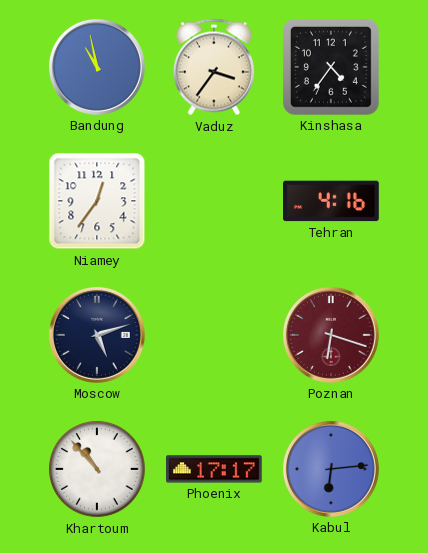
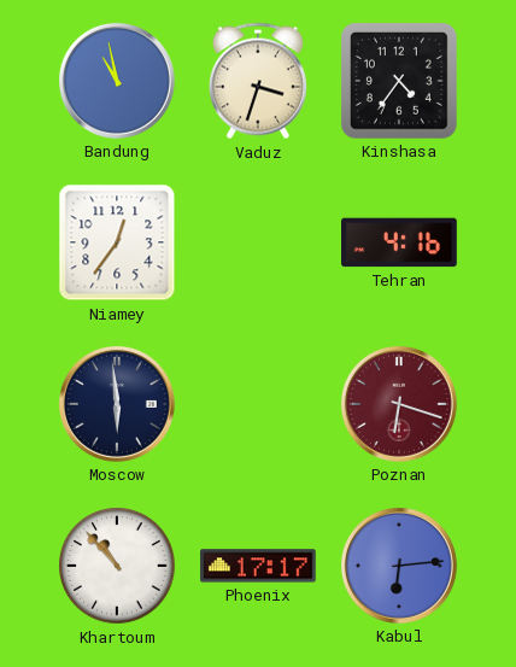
Vaduz: 3:36 -> 3:33
Moscow: 5:12 -> 5:59
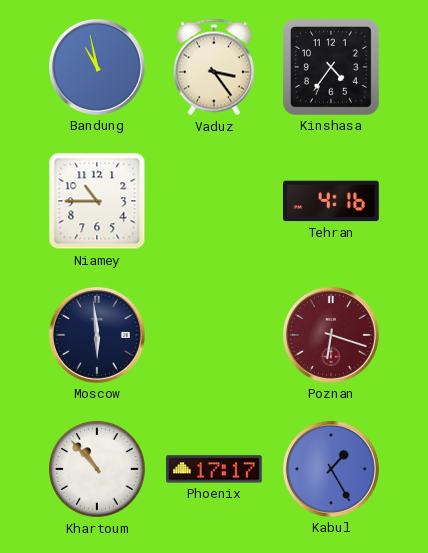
Vaduz: 3:33 -> 3:24
Niamey: 12:36 -> 10:45
Kabul: 6:14 -> 1:25
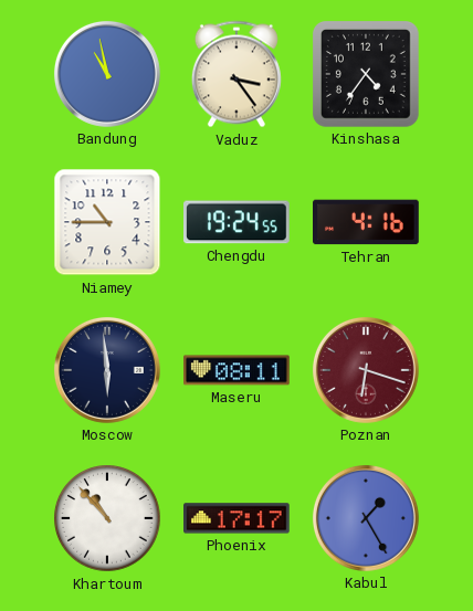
Chengdu: none -> 19:24
Maseru: none -> 08:11
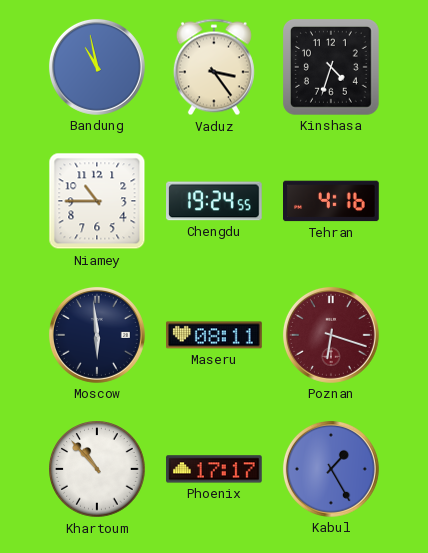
Kinshasa: 4:36 -> 4:33
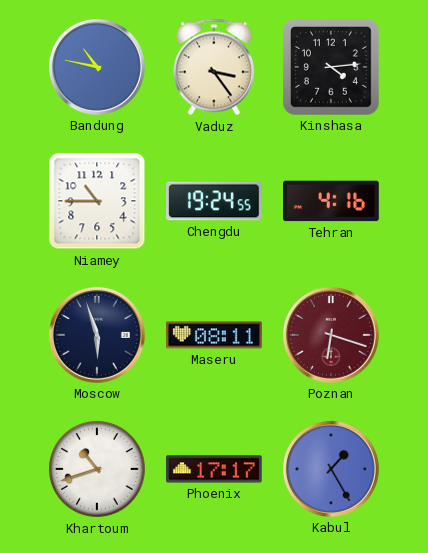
Bandung: 10:58 -> 10:47
Kinshasa: 4:33 -> 4:14
Moscow: 5:59 -> 5:57
Khartoum: 10:53 -> 10:42
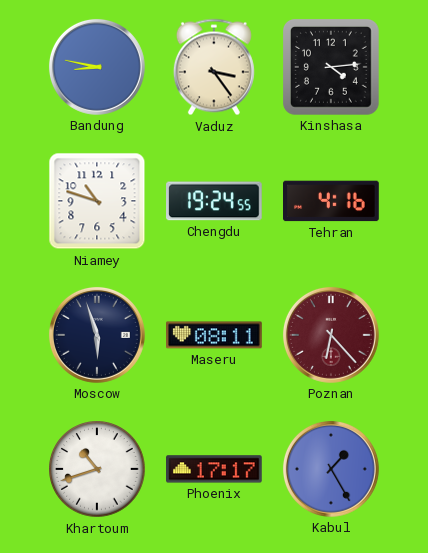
Bandung: 10:47 -> 8:47
Niamey: 10:45 -> 10:48
Poznan: 6:18 -> 6:23
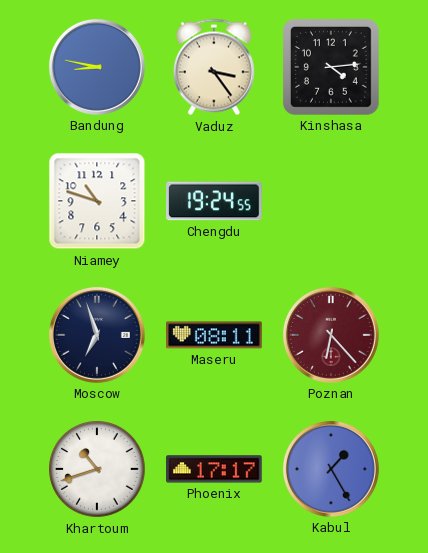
Tehran: 4:16 -> none
Moscow: 5:57 -> 6:57
